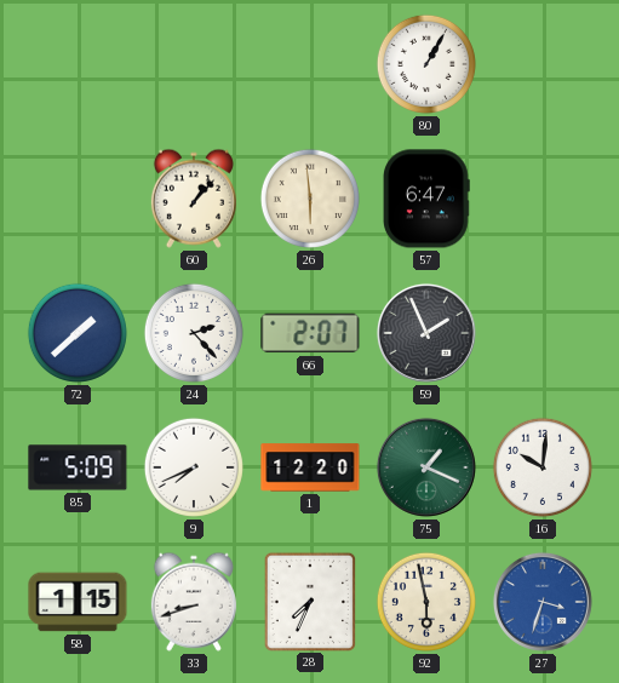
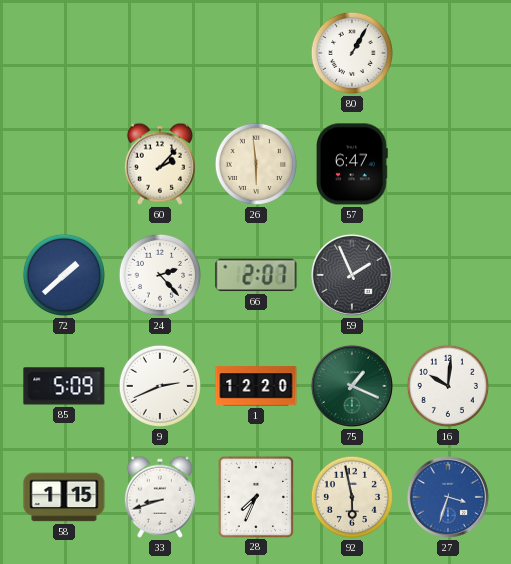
60: 1:07 -> 2:07
9: 7:41 -> 2:41
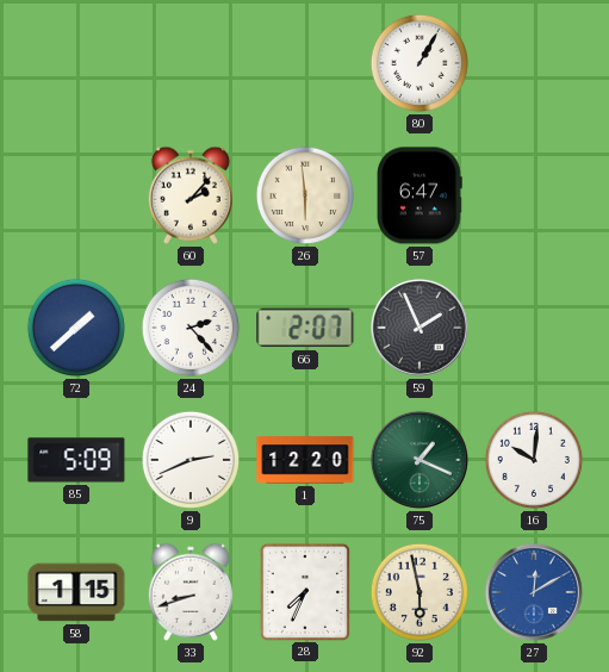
27: 3:33 -> 12:10
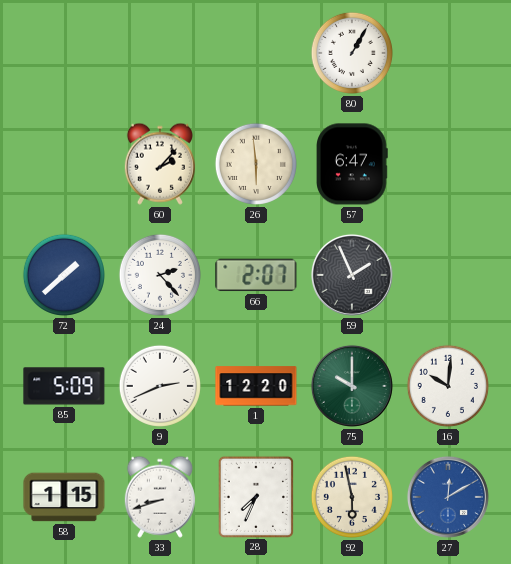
75: 1:19 -> 10:00
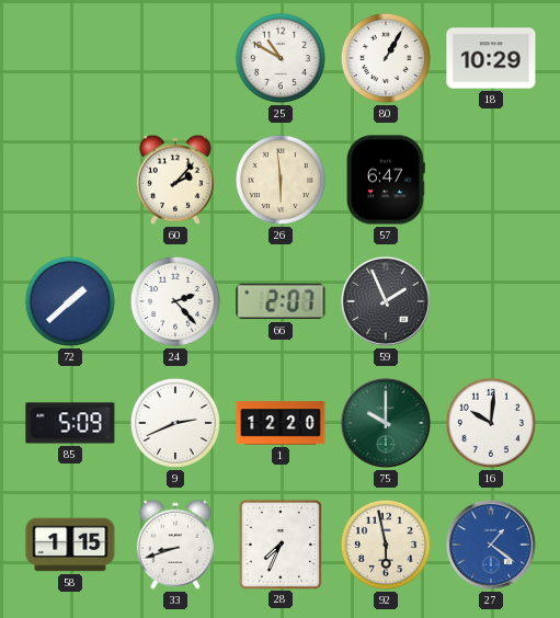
25: none -> 10:50
18: none -> 10:29
27: 12:10 -> 1:21
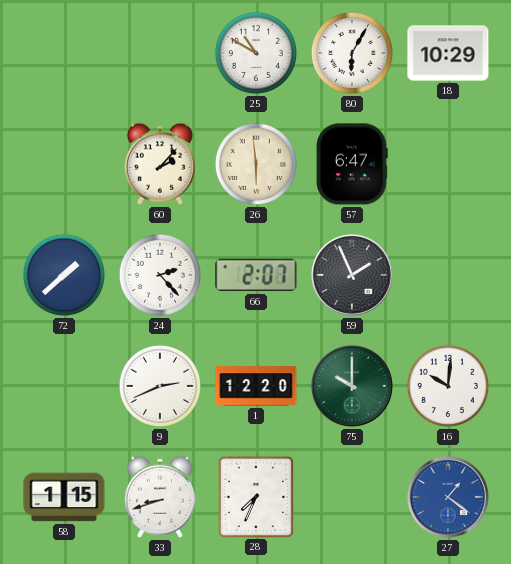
80: 1:05 -> 6:05
85: 5:09 -> none
92: 5:58 -> none
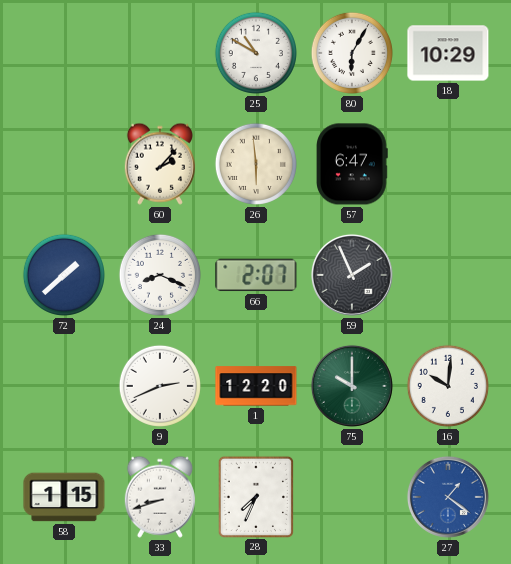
24: 2:23 -> 8:19
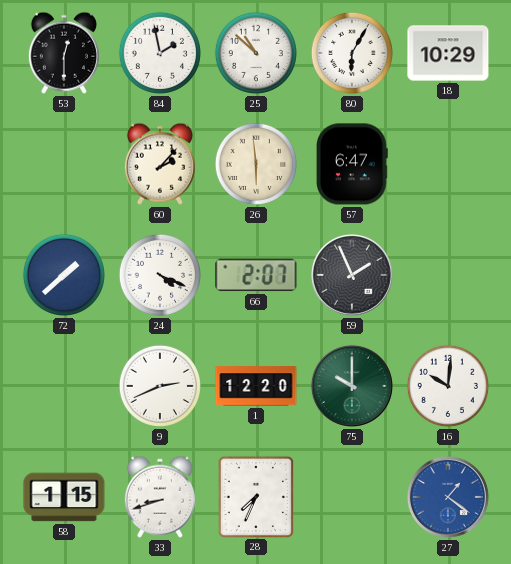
53: none -> 12:30
84: none -> 1:58
25: 10:50 -> 10:52
24: 8:19 -> 4:19
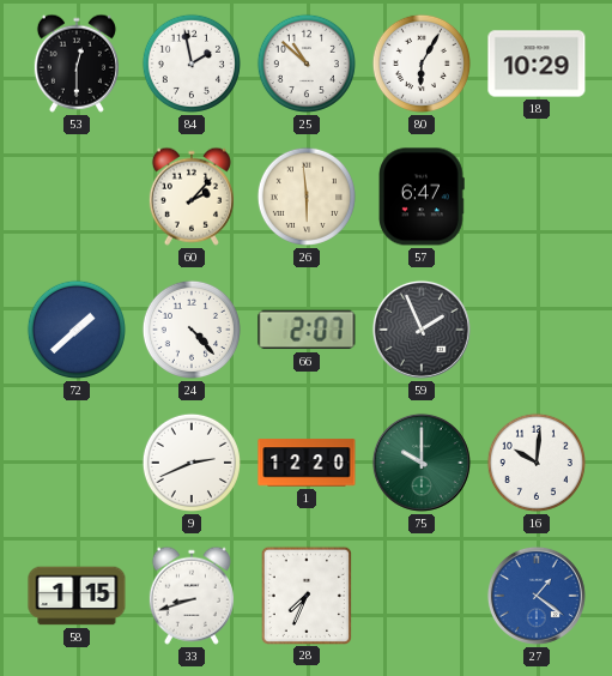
24: 4:19 -> 4:23
